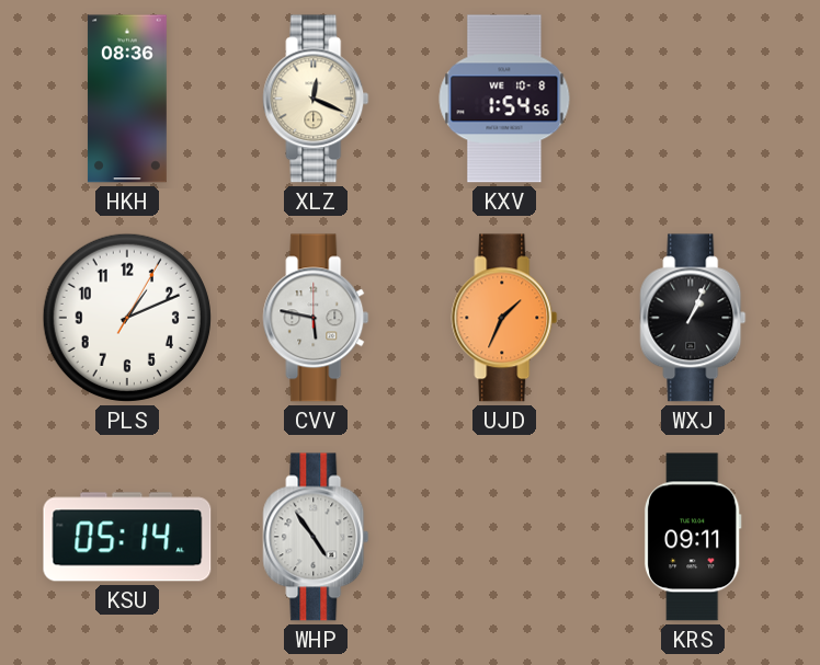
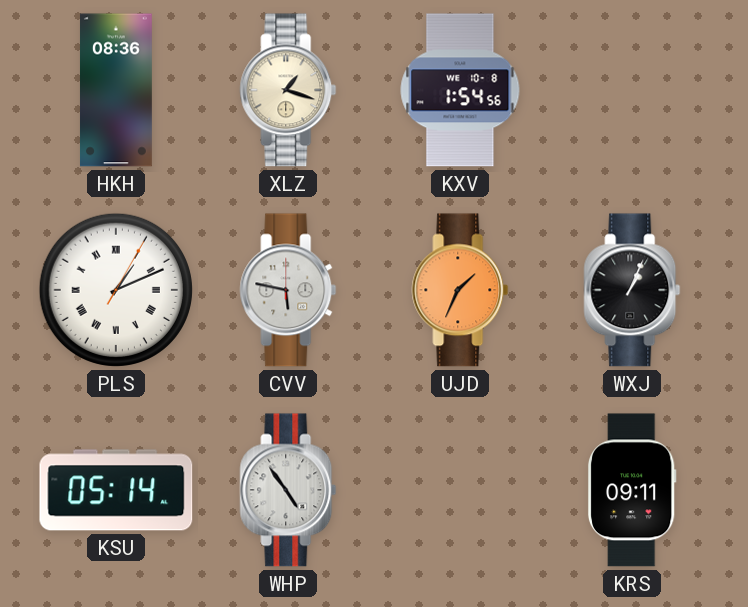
XLZ: 12:19 -> 1:18
PLS numerals: Arabic -> Roman
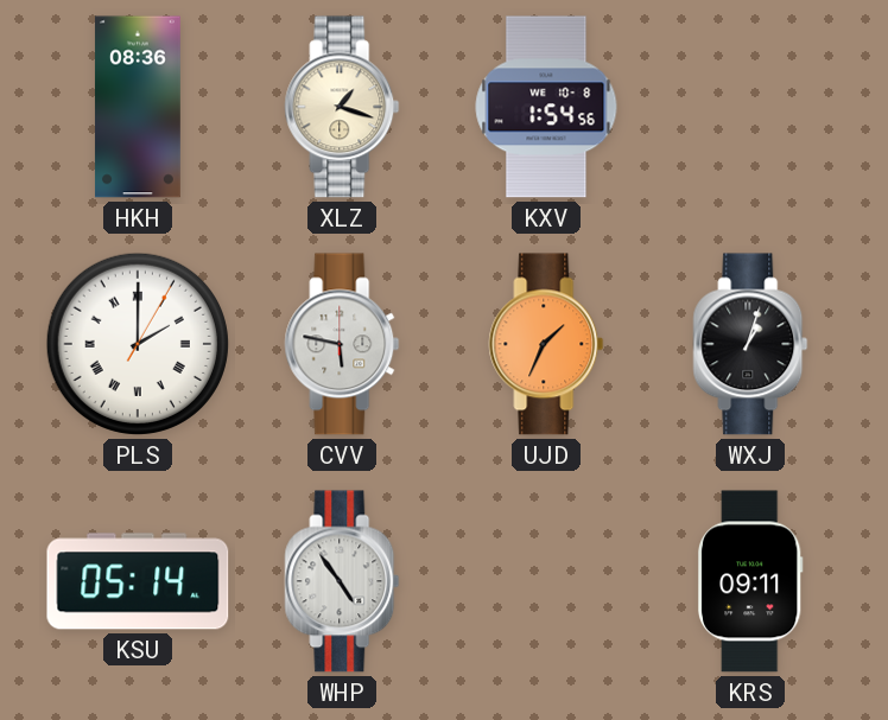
PLS: 1:11 -> 2:00
WXJ: 1:04 -> 1:03
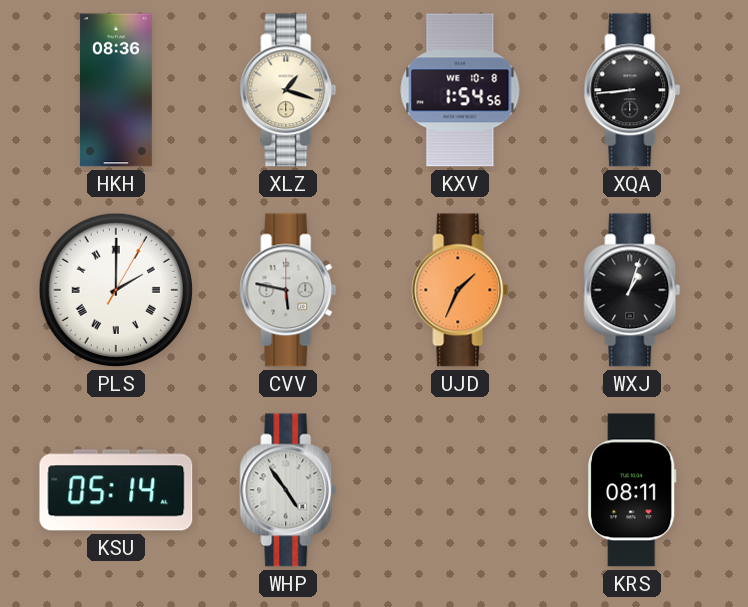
XQA: none -> 8:44
KRS: 09:11 -> 08:11
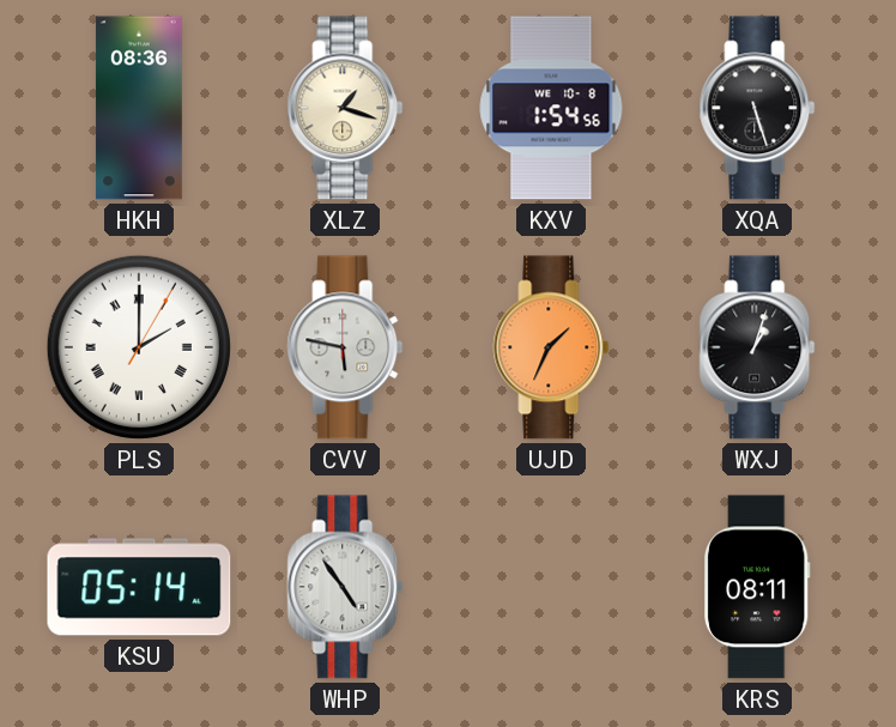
XQA: 8:44 -> 5:27
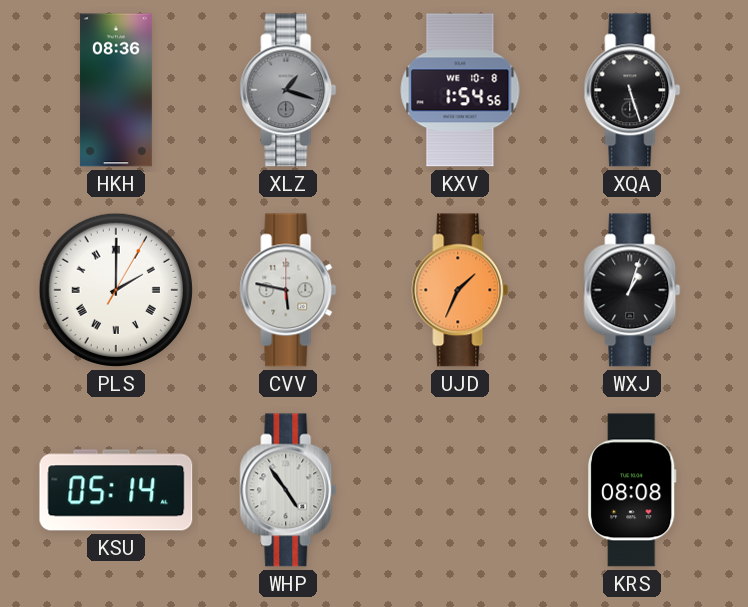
XLZ dial: cream -> grey
KRS: 08:11 -> 08:08
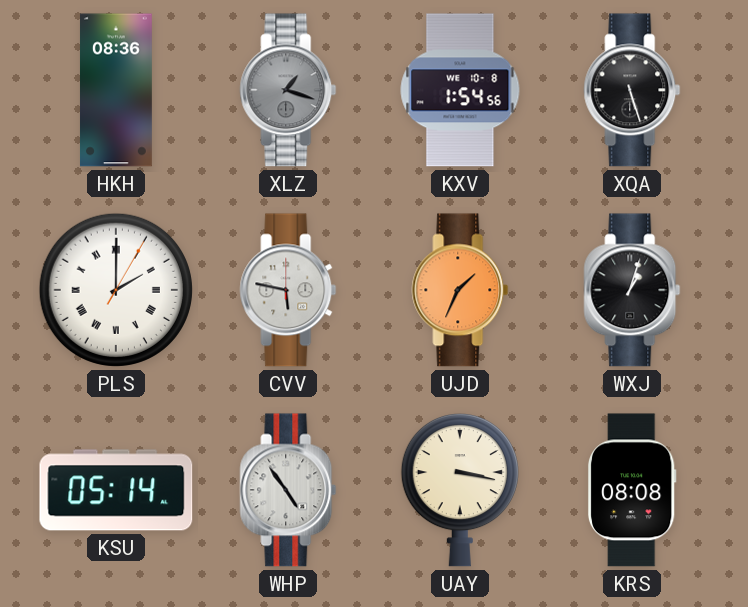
UAY: none -> 3:17
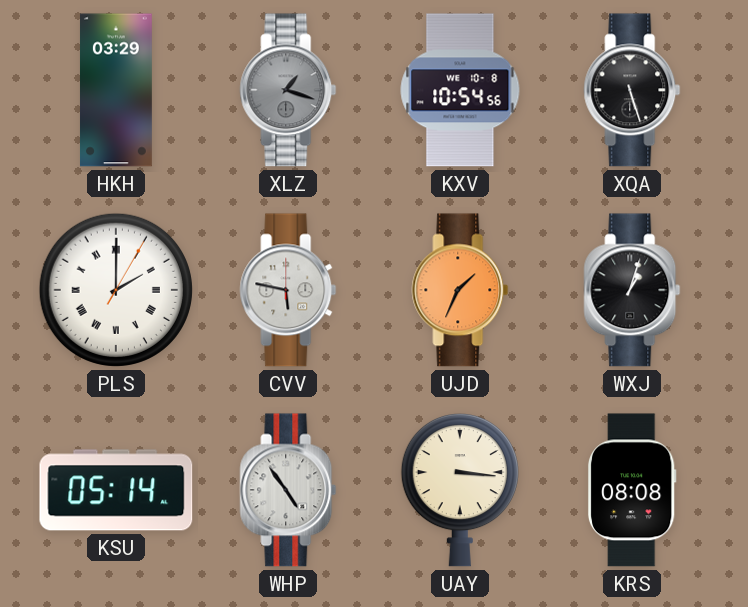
HKH: 08:36 -> 03:29
KXV: 1:54 -> 10:54
UAY: 3:17 -> 3:16
